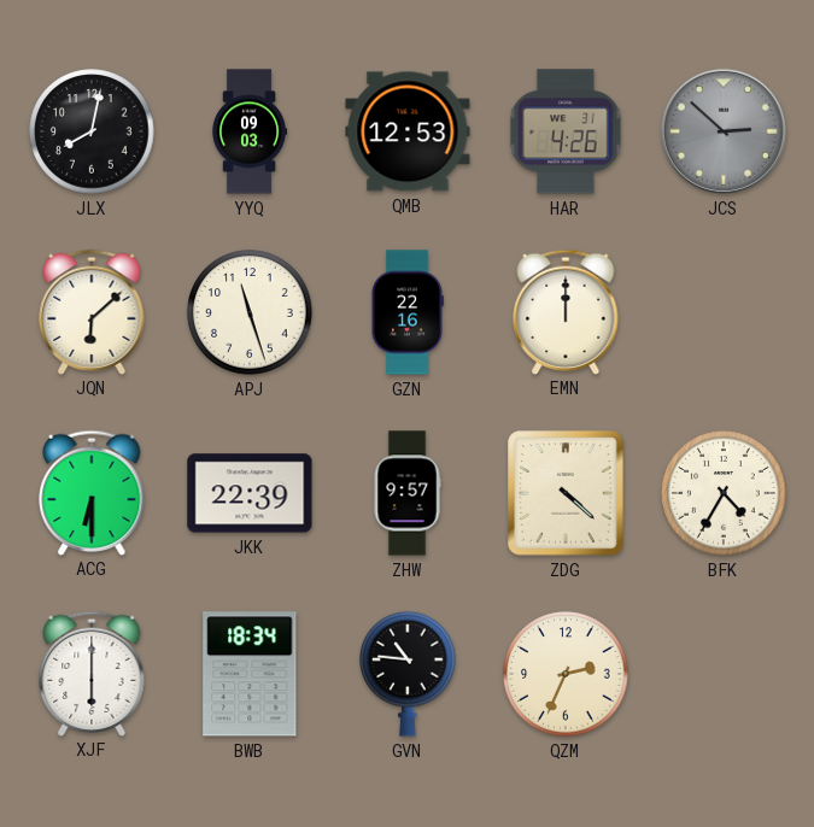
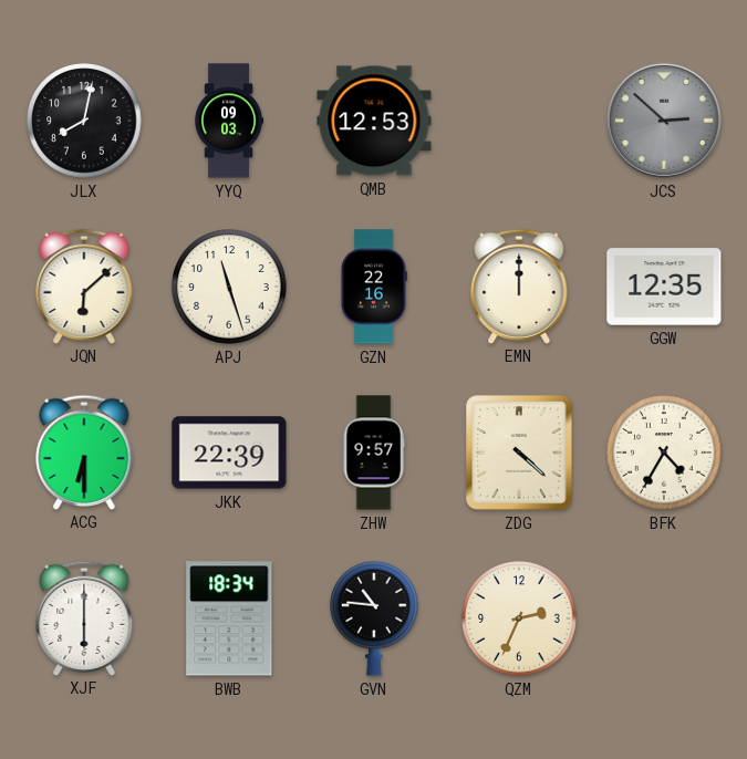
HAR: 4:26 -> none
GGW: none -> 12:35
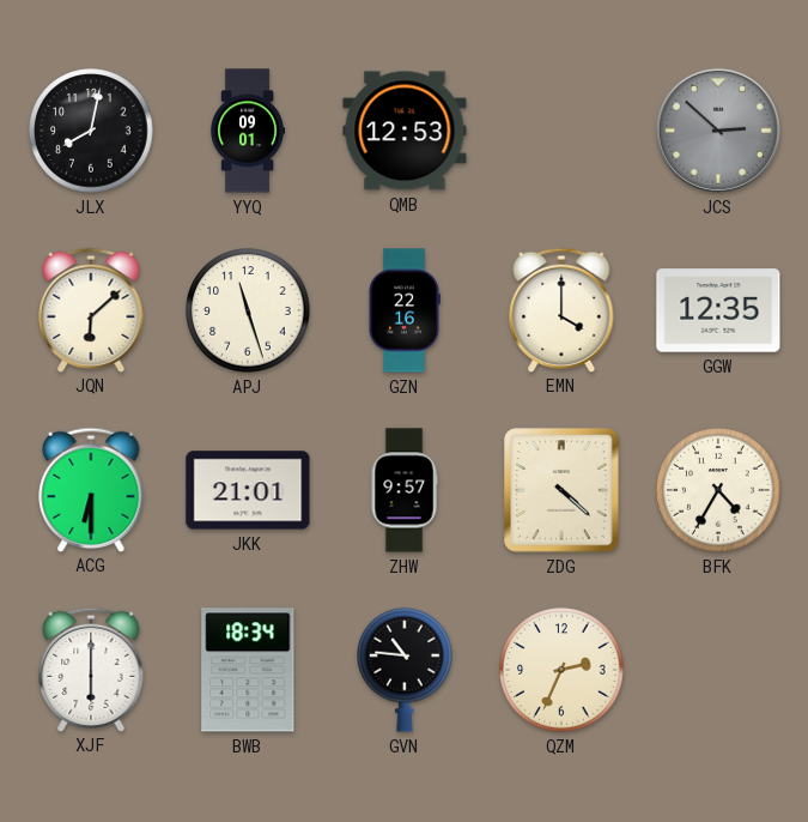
YYQ: 09:03 -> 09:01
EMN: 12:00 -> 4:00
JKK: 22:39 -> 21:01
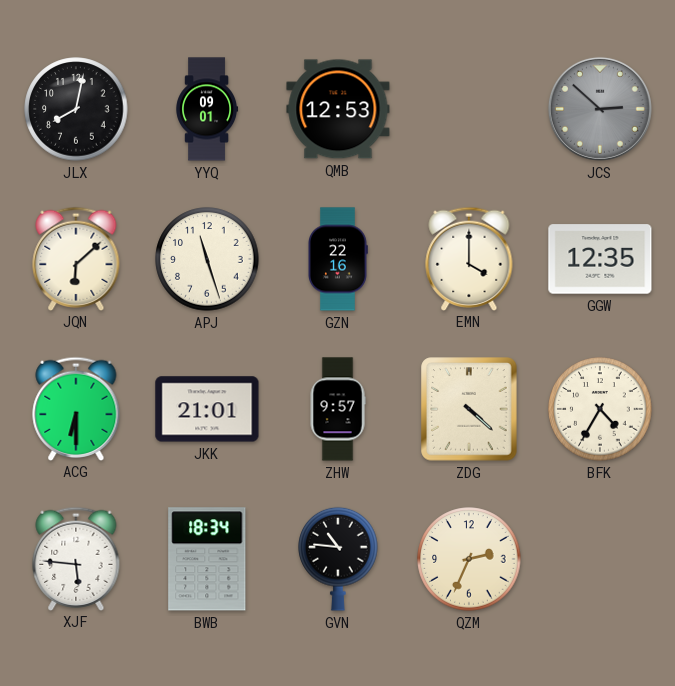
XJF: 6:00 -> 5:46
